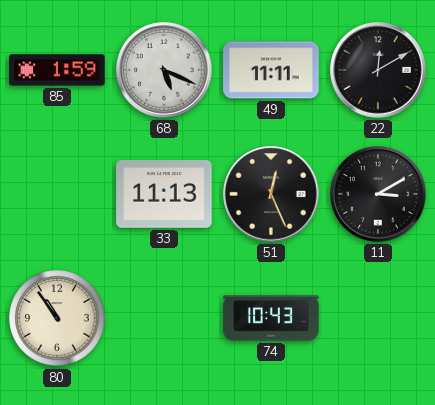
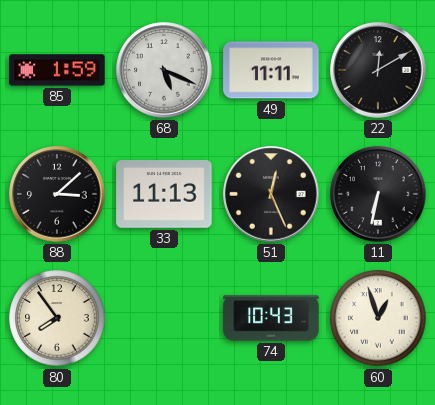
88: none -> 3:08
11: 3:10 -> 6:32
80: 10:54 -> 7:54
60: none -> 12:57
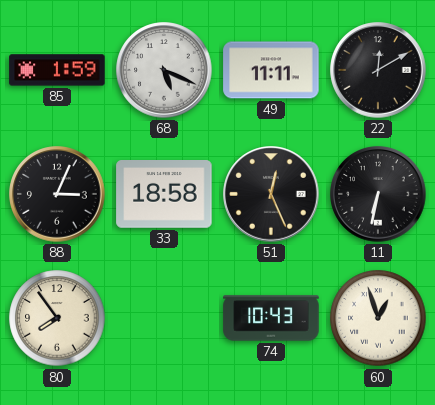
88: 3:08 -> 3:04
33: 11:13 -> 18:58
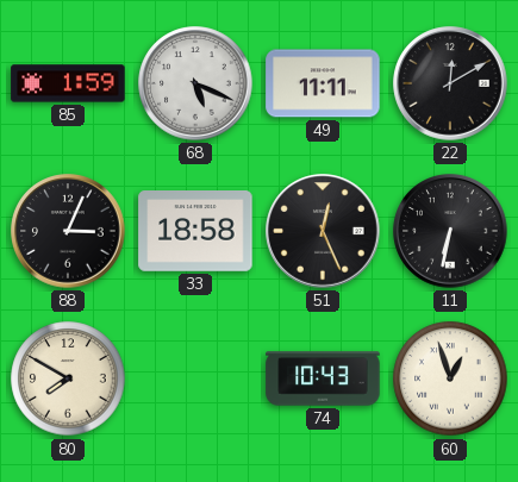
80: 7:54 -> 7:50
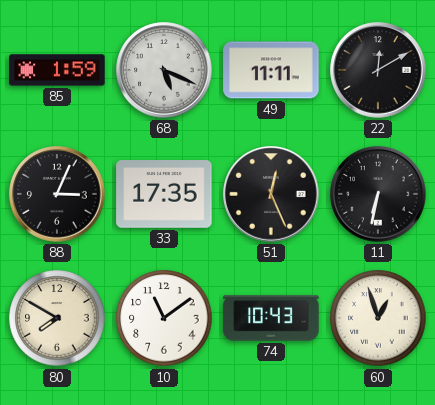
33: 18:58 -> 17:35
10: none -> 11:09
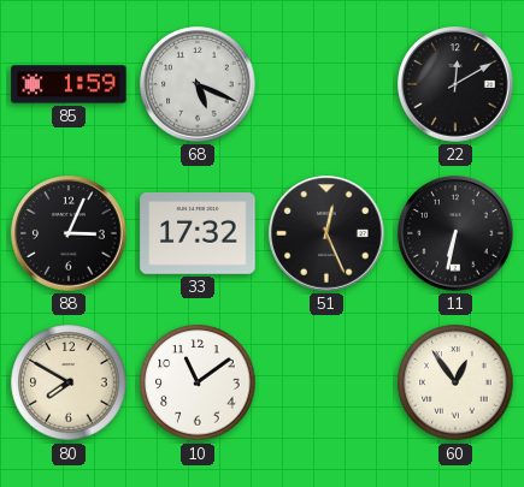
49: 11:11 -> none
33: 17:35 -> 17:32
74: 10:43 -> none
60: 12:57 -> 12:54
